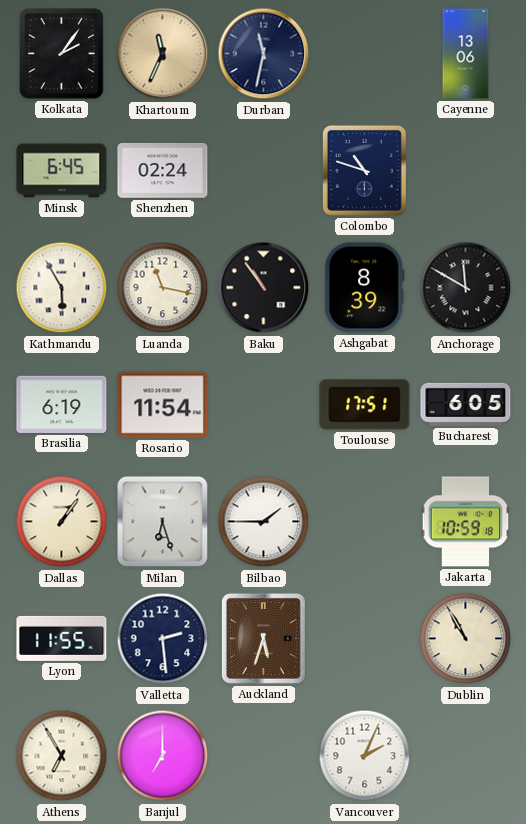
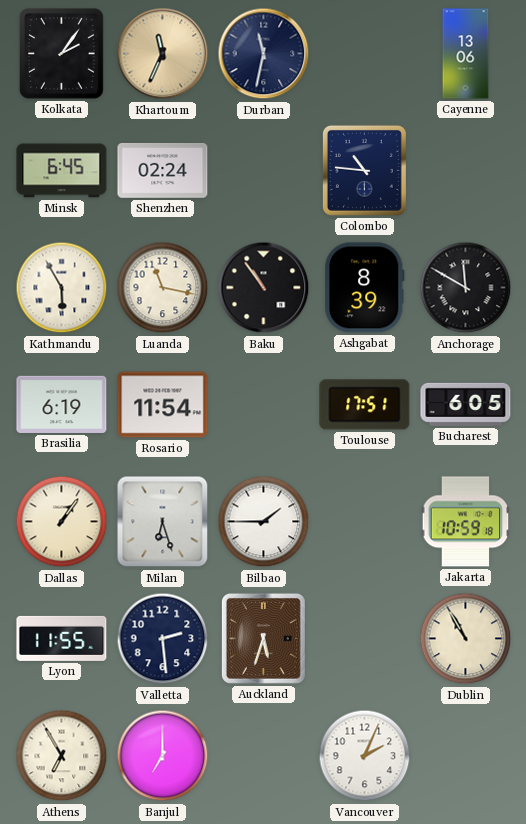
Colombo: 10:48 -> 10:46
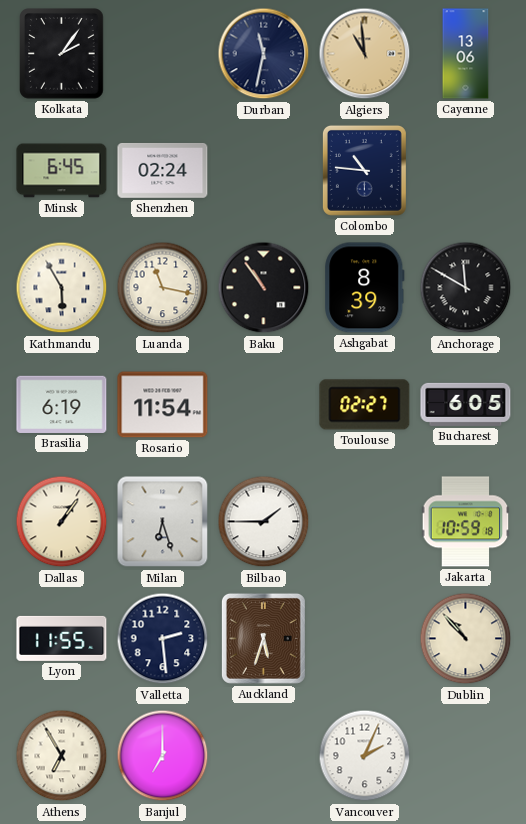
Khartoum: 11:34 -> none
Algiers: none -> 10:59
Toulouse: 17:51 -> 02:27
Dublin: 10:55 -> 10:53
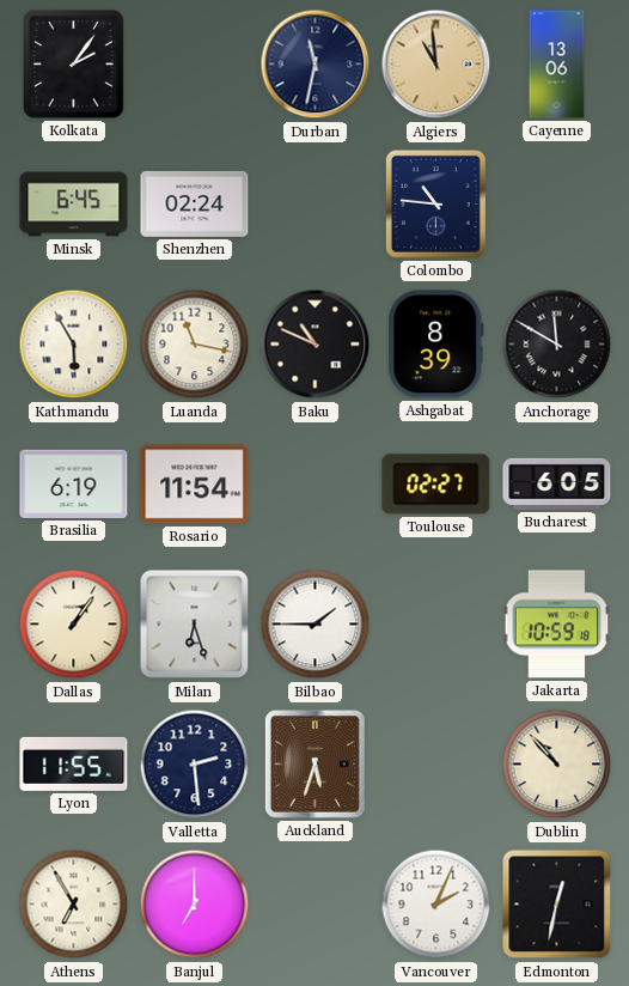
Baku: 10:54 -> 10:49
Edmonton: none -> 12:32
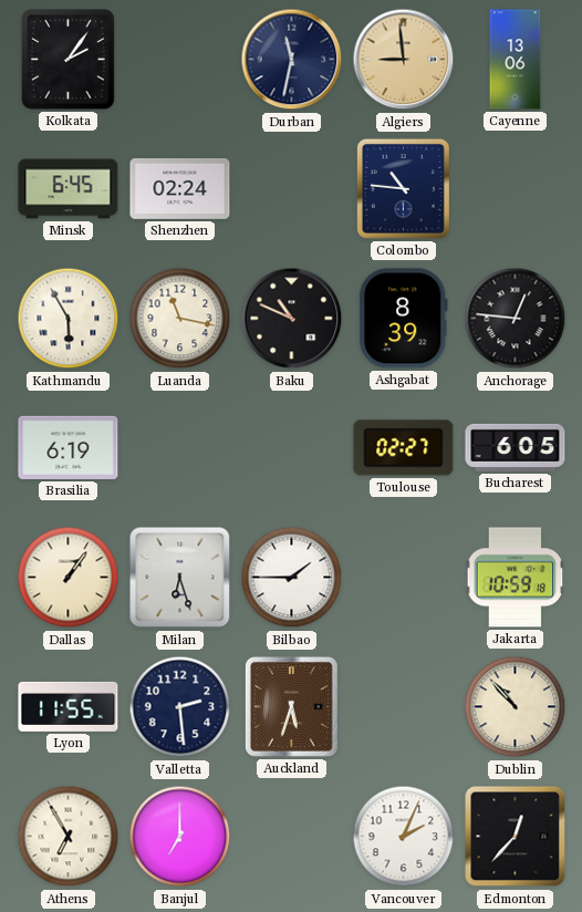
Algiers: 10:59 -> 8:59
Anchorage: 11:50 -> 12:46
Rosario: 11:54 -> none
Edmonton: 12:32 -> 12:37
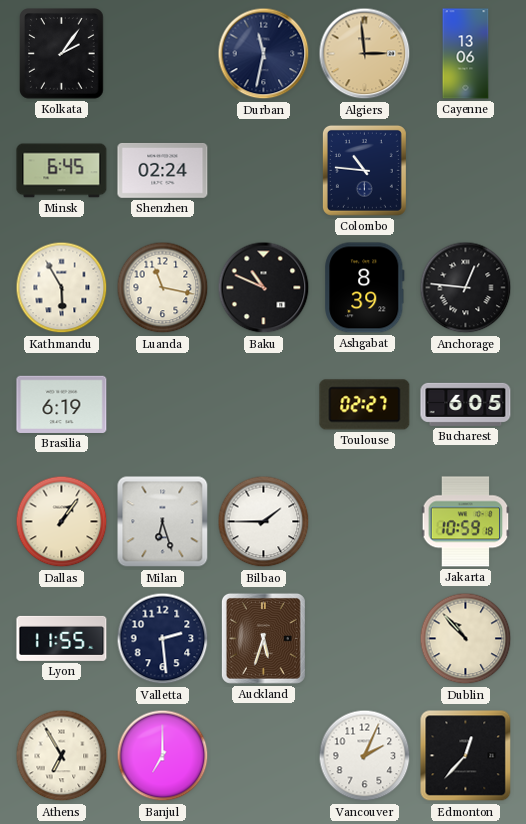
Algiers: 8:59 -> 2:59
